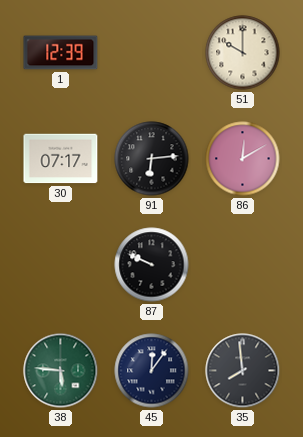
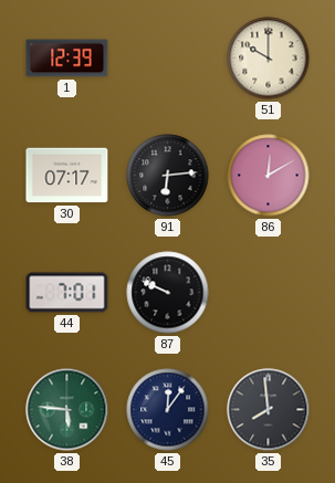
44: none -> 7:01
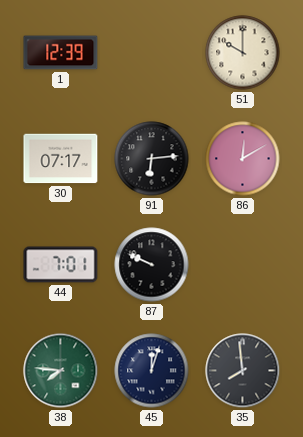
38: 5:46 -> 7:46
45: 12:06 -> 12:03
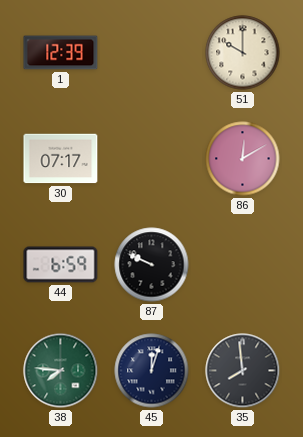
91: 6:14 -> none
44: 7:01 -> 6:59
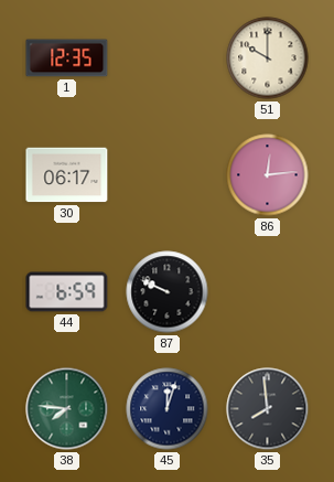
1: 12:39 -> 12:35
30: 07:17 -> 06:17
86: 12:10 -> 12:14
